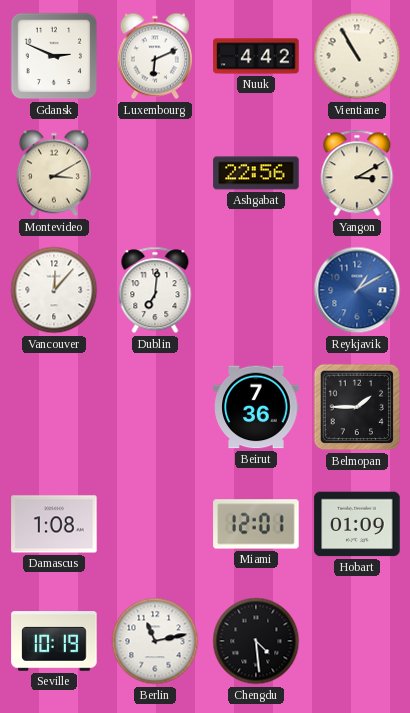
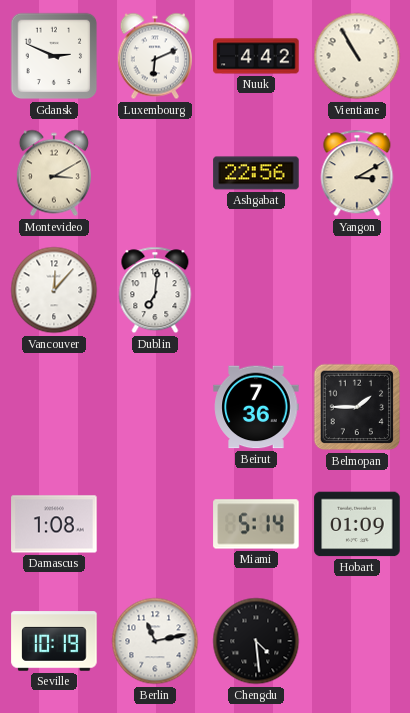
Reykjavik: 1:10 -> none
Miami: 12:01 -> 5:14
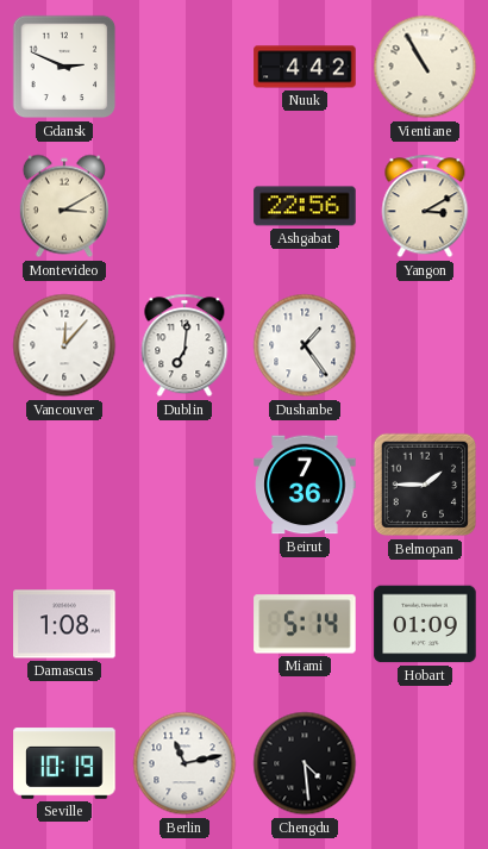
Luxembourg: 6:11 -> none
Dushanbe: none -> 1:24
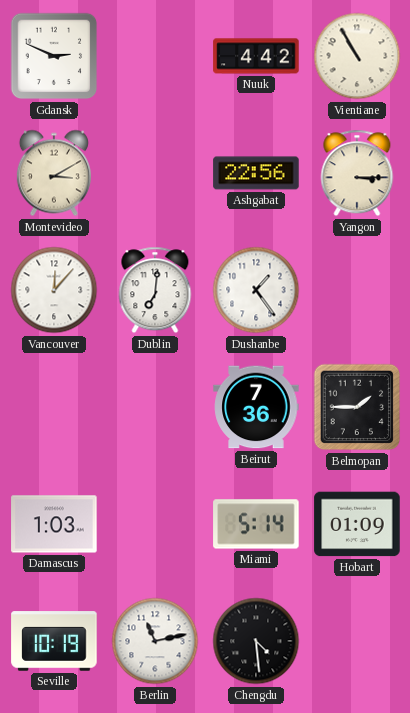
Yangon: 3:10 -> 3:15
Damascus: 1:08 -> 1:03
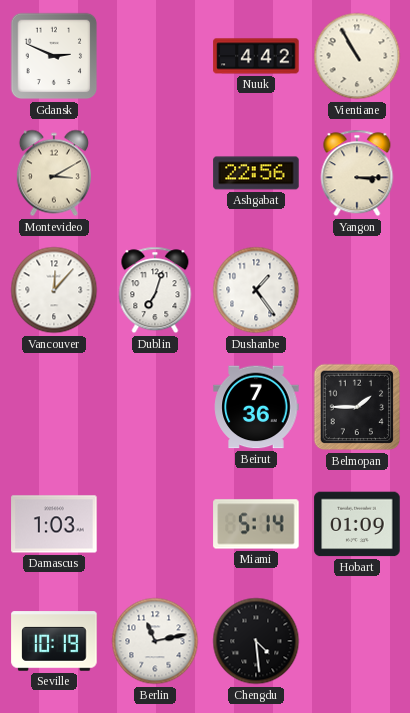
Dublin: 7:01 -> 7:03
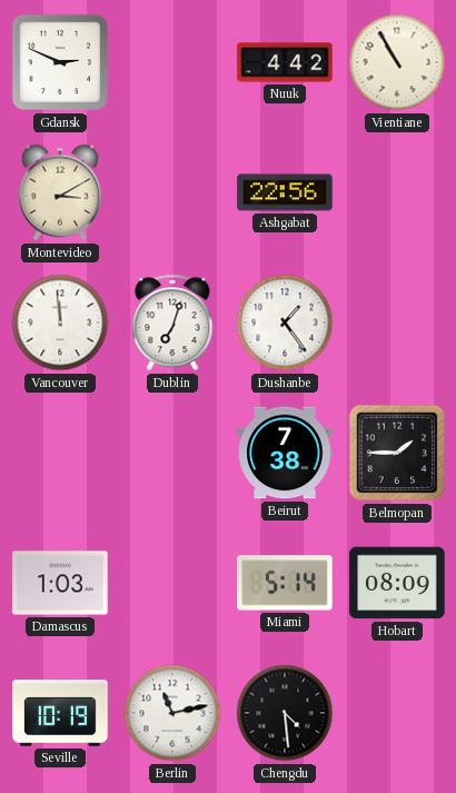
Yangon: 3:15 -> none
Vancouver: 12:07 -> 11:59
Beirut: 7:36 -> 7:38
Hobart: 01:09 -> 08:09
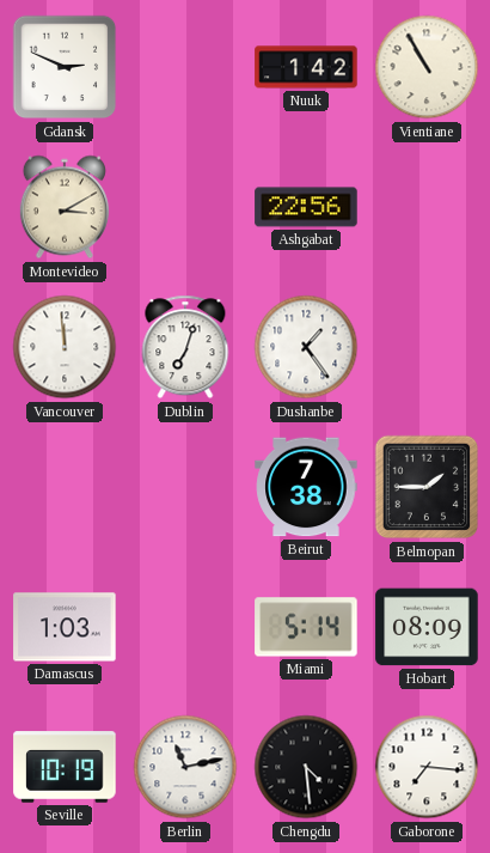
Nuuk: 4:42 -> 1:42
Gaborone: none -> 7:16
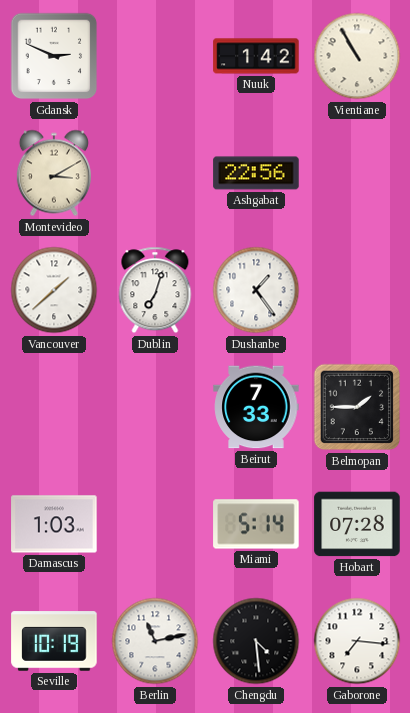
Vancouver: 11:59 -> 1:38
Beirut: 7:38 -> 7:33
Hobart: 08:09 -> 07:28
